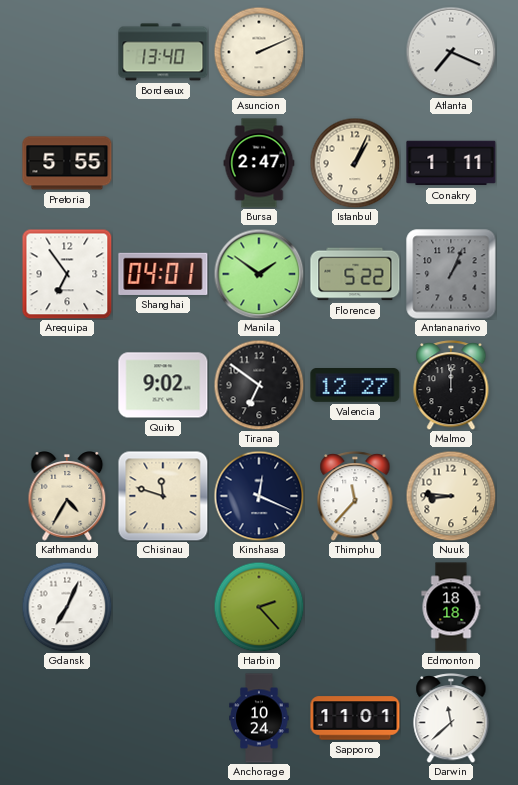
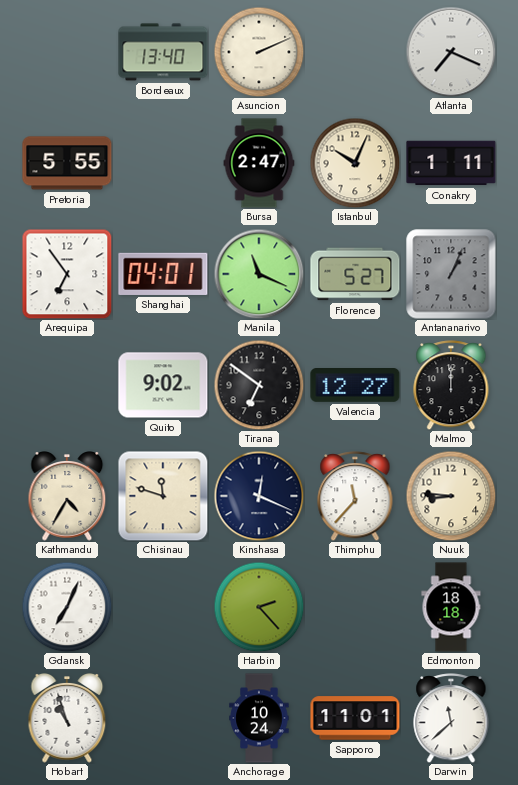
Istanbul: 1:04 -> 10:04
Manila: 1:51 -> 11:19
Florence: 5:22 -> 5:27
Hobart: none -> 10:57
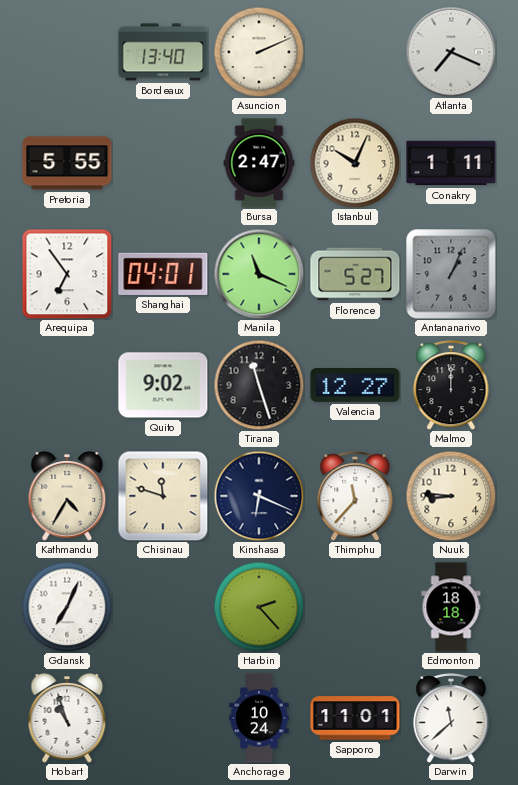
Tirana: 6:51 -> 11:27
Kinshasa: 12:19 -> 6:19
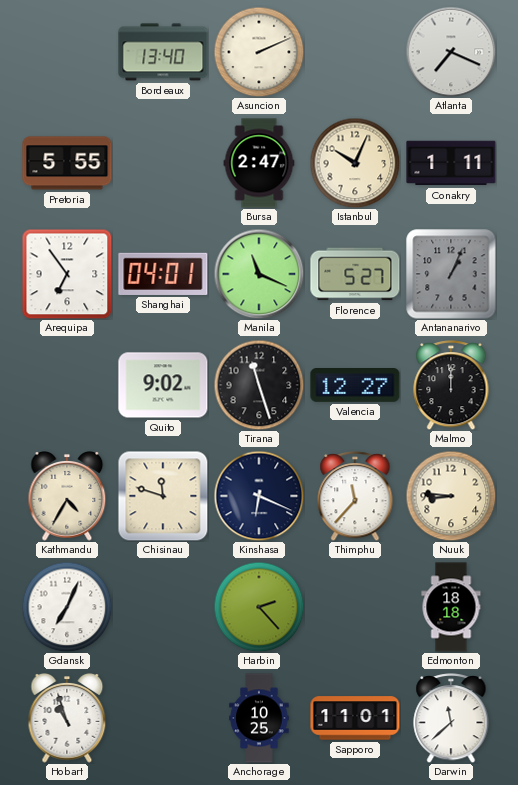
Anchorage: 10:24 -> 10:25
